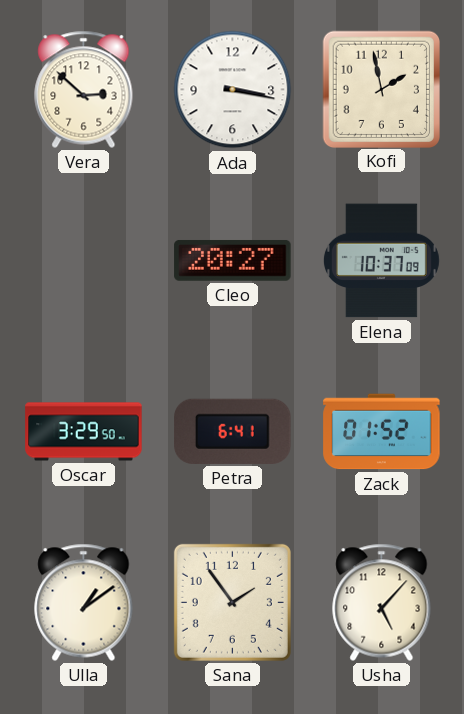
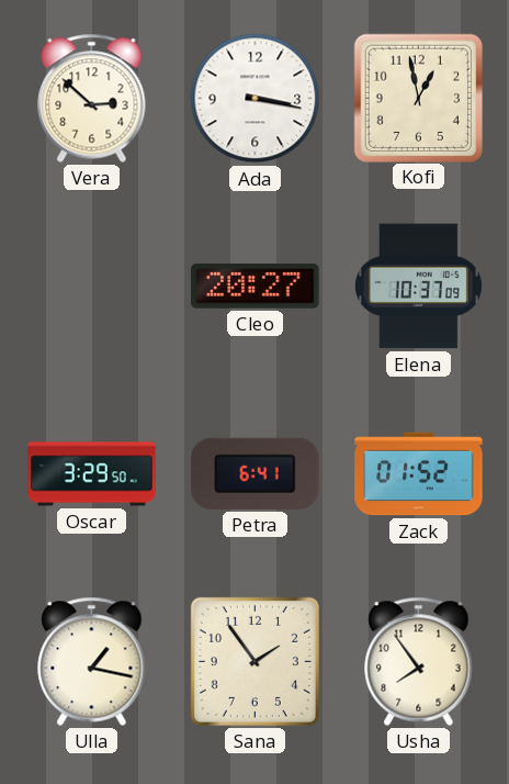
Kofi: 1:58 -> 12:58
Ulla: 1:09 -> 1:17
Usha: 5:07 -> 7:54
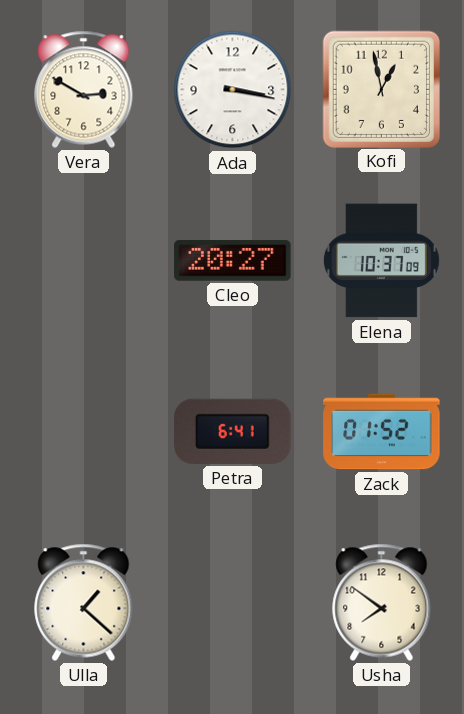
Vera: 2:52 -> 2:50
Oscar: 3:29 -> none
Ulla: 1:17 -> 1:22
Sana: 1:54 -> none
Usha: 7:54 -> 7:51
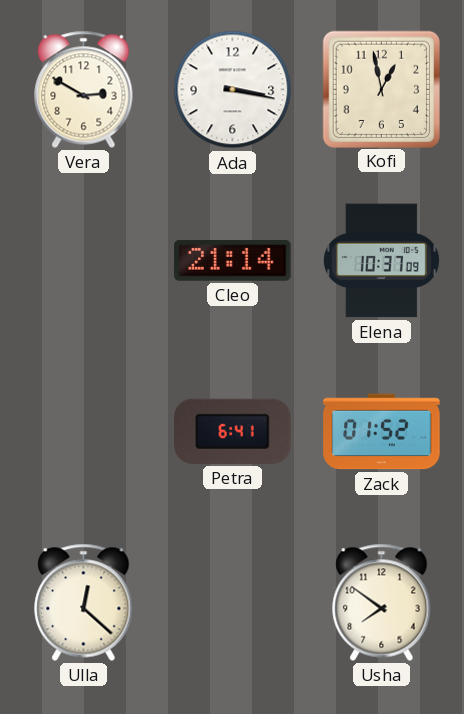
Cleo: 20:27 -> 21:14
Ulla: 1:22 -> 12:22
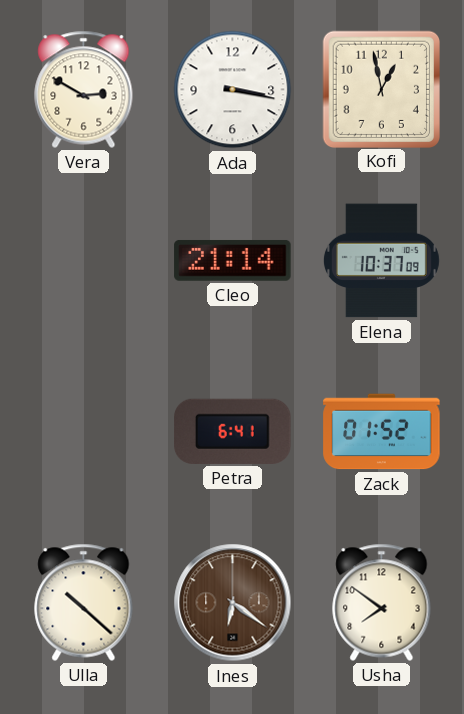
Ulla: 12:22 -> 10:22
Ines: none -> 6:21
